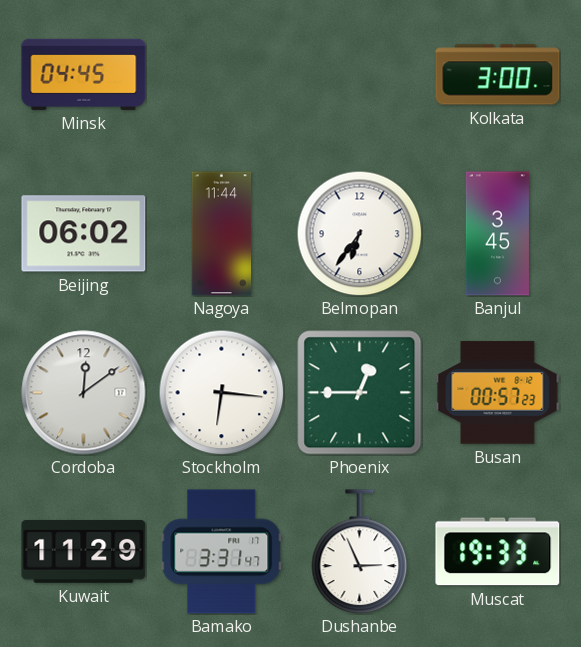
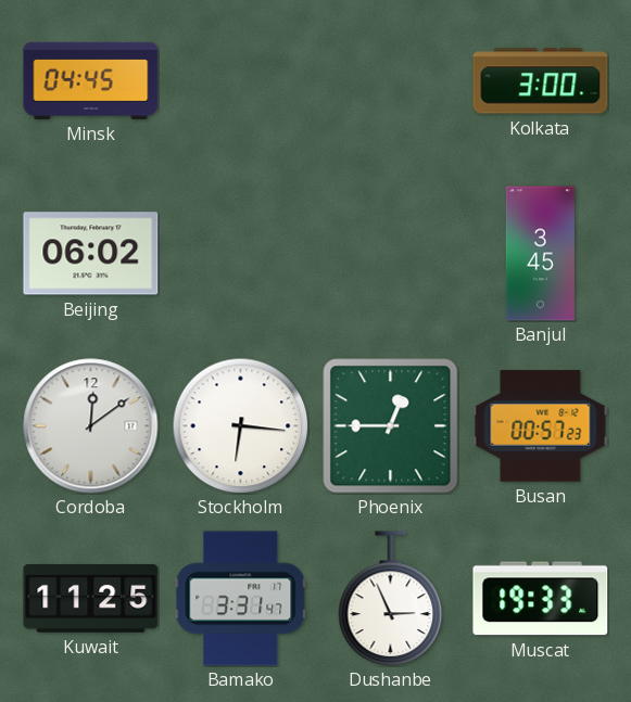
Nagoya: 11:44 -> none
Belmopan: 6:36 -> none
Kuwait: 11:29 -> 11:25
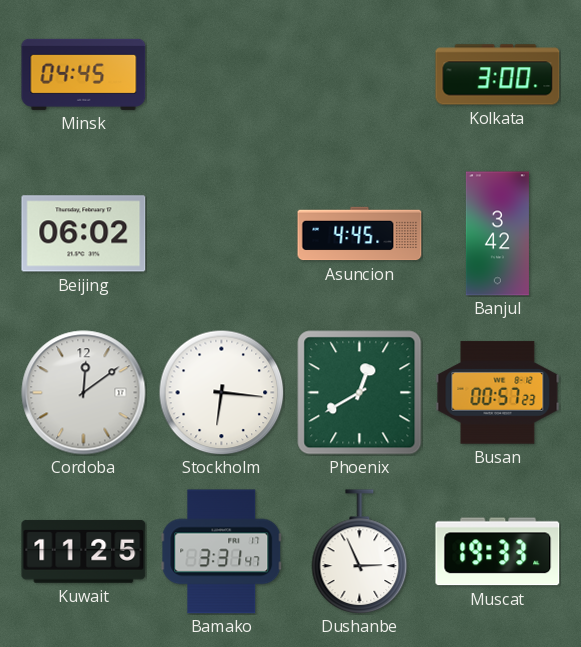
Asuncion: none -> 4:45
Banjul: 3:45 -> 3:42
Phoenix: 12:45 -> 12:40
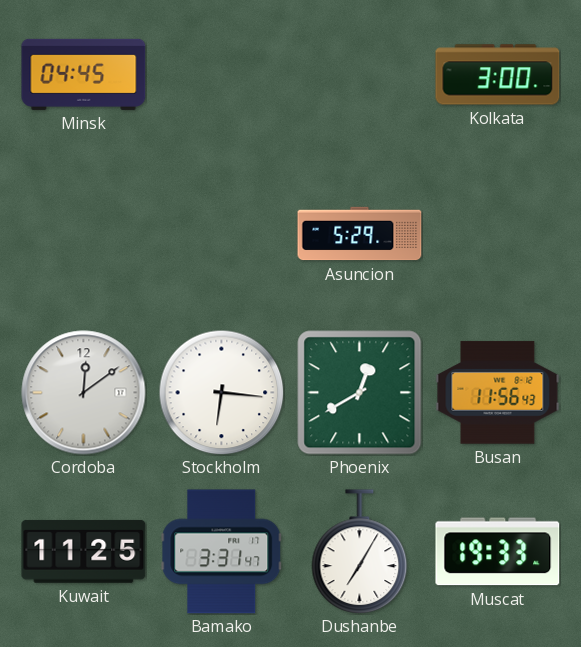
Beijing: 06:02 -> none
Asuncion: 4:45 -> 5:29
Banjul: 3:42 -> none
Busan: 00:57 -> 11:56
Dushanbe: 2:56 -> 7:05
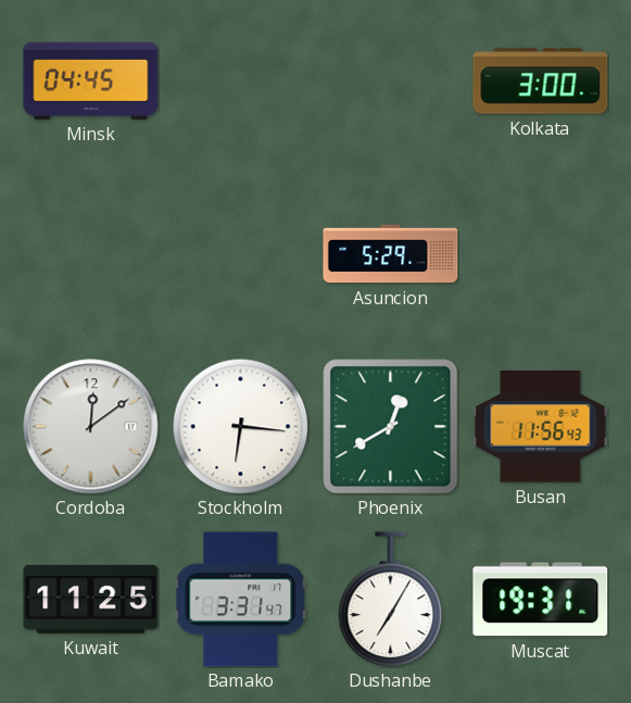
Muscat: 19:33 -> 19:31
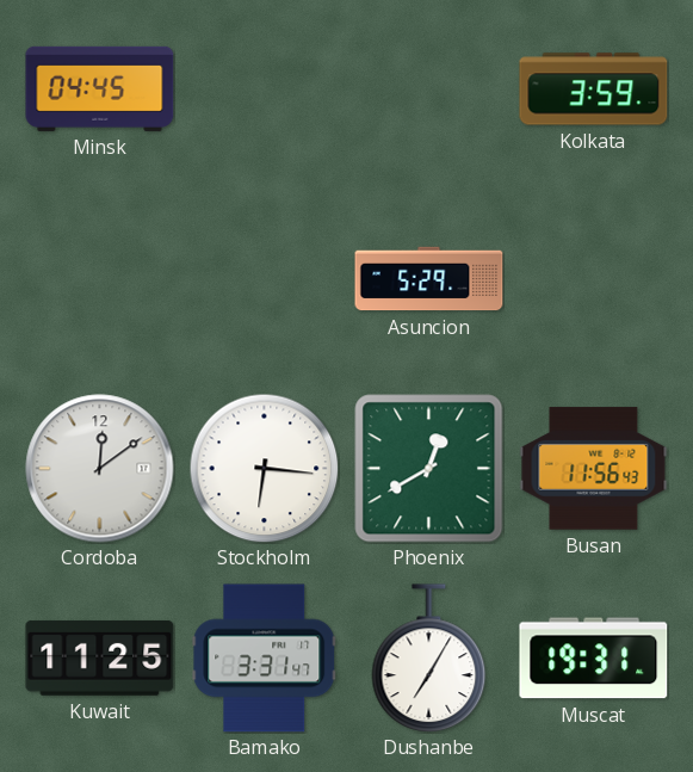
Kolkata: 3:00 -> 3:59
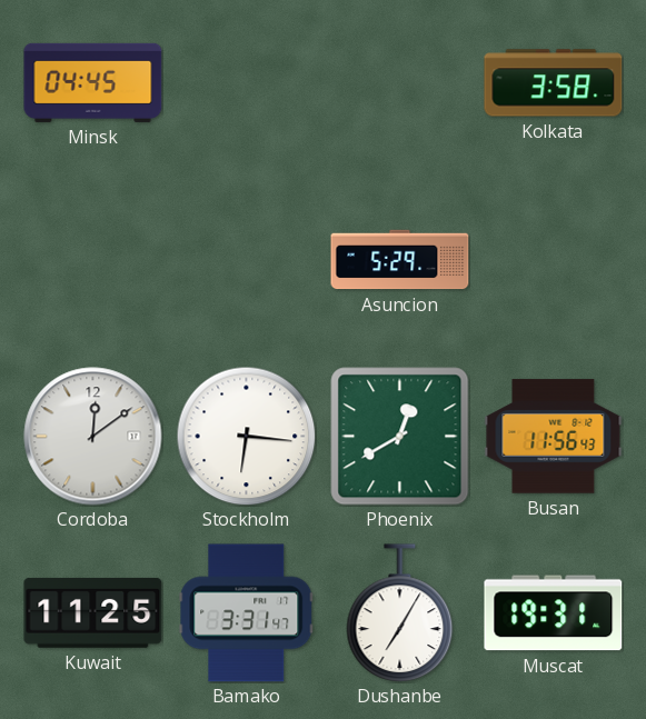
Kolkata: 3:59 -> 3:58
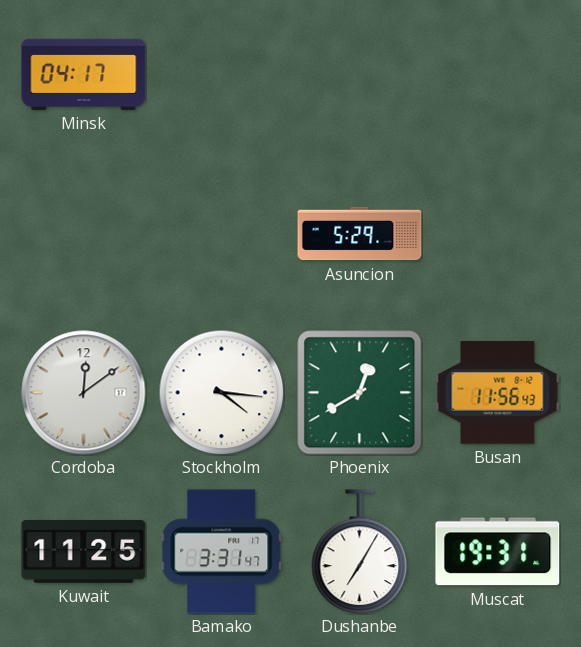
Minsk: 04:45 -> 04:17
Kolkata: 3:58 -> none
Stockholm: 6:16 -> 4:16
